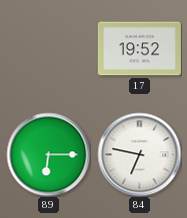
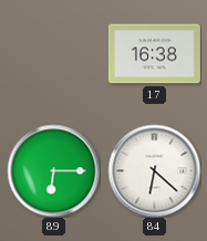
17: 19:52 -> 16:38
84: 6:47 -> 6:22
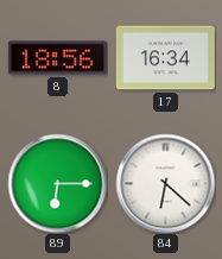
8: none -> 18:56
17: 16:38 -> 16:34
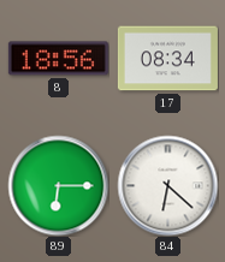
17: 16:34 -> 08:34
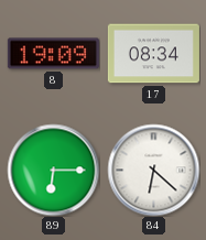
8: 18:56 -> 19:09
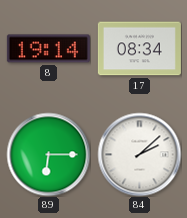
8: 19:09 -> 19:14
84: 6:22 -> 2:08
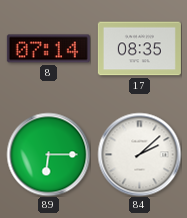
8: 19:14 -> 07:14
17: 08:34 -> 08:35
